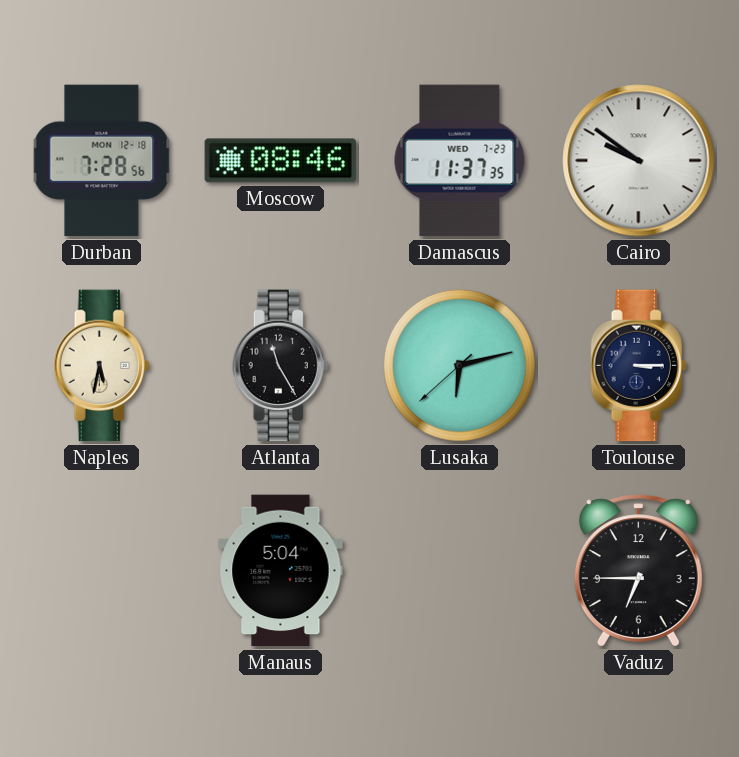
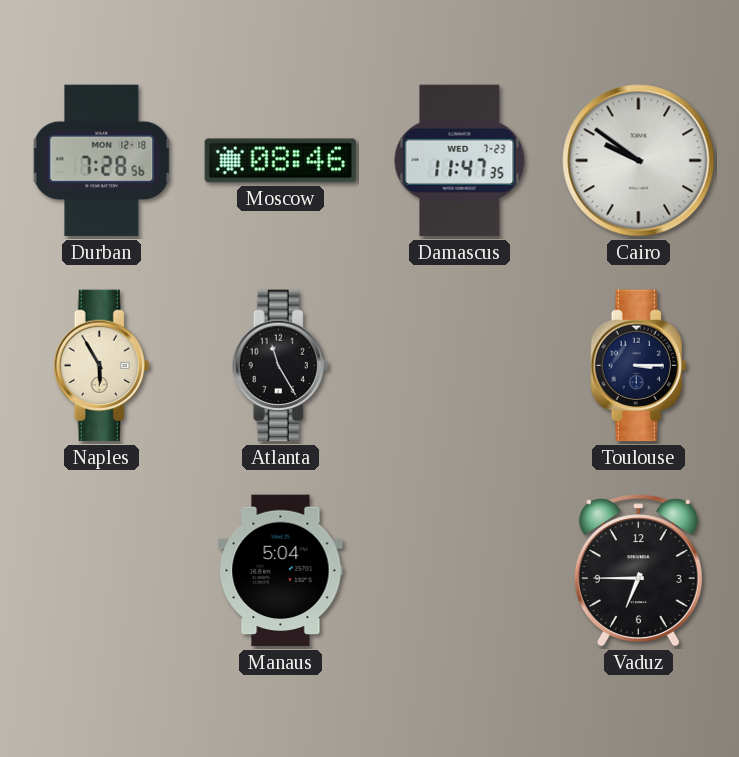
Damascus: 11:37 -> 11:47
Naples: 5:32 -> 5:55
Lusaka: 6:12 -> none
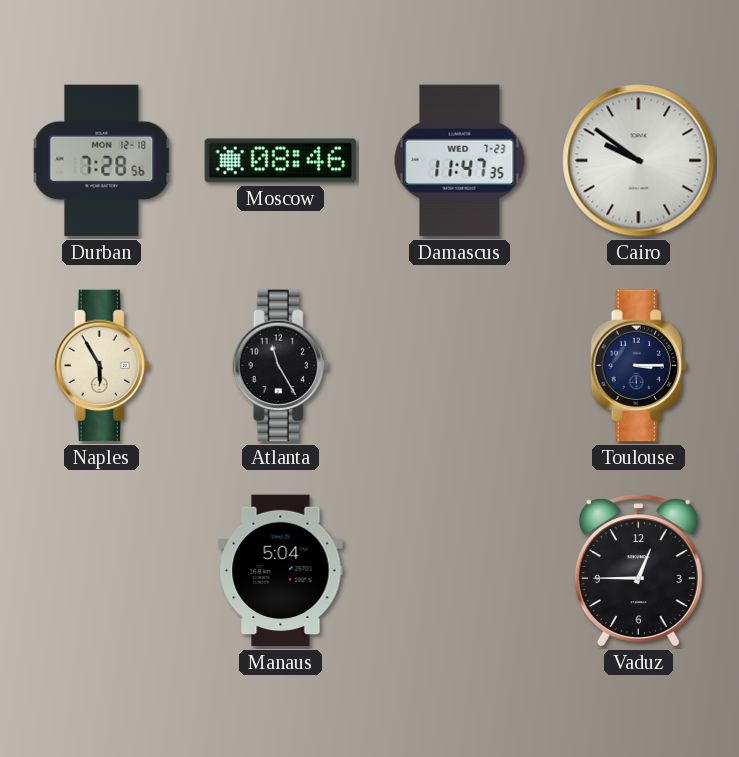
Vaduz: 6:45 -> 12:45
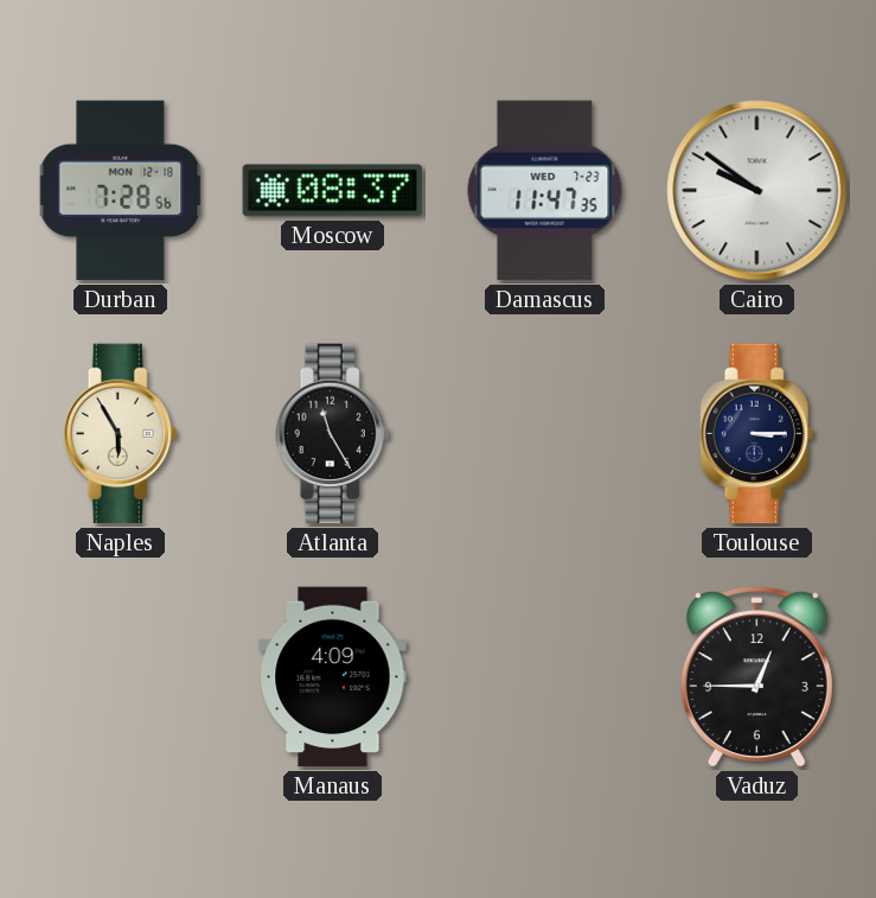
Moscow: 08:46 -> 08:37
Manaus: 5:04 -> 4:09
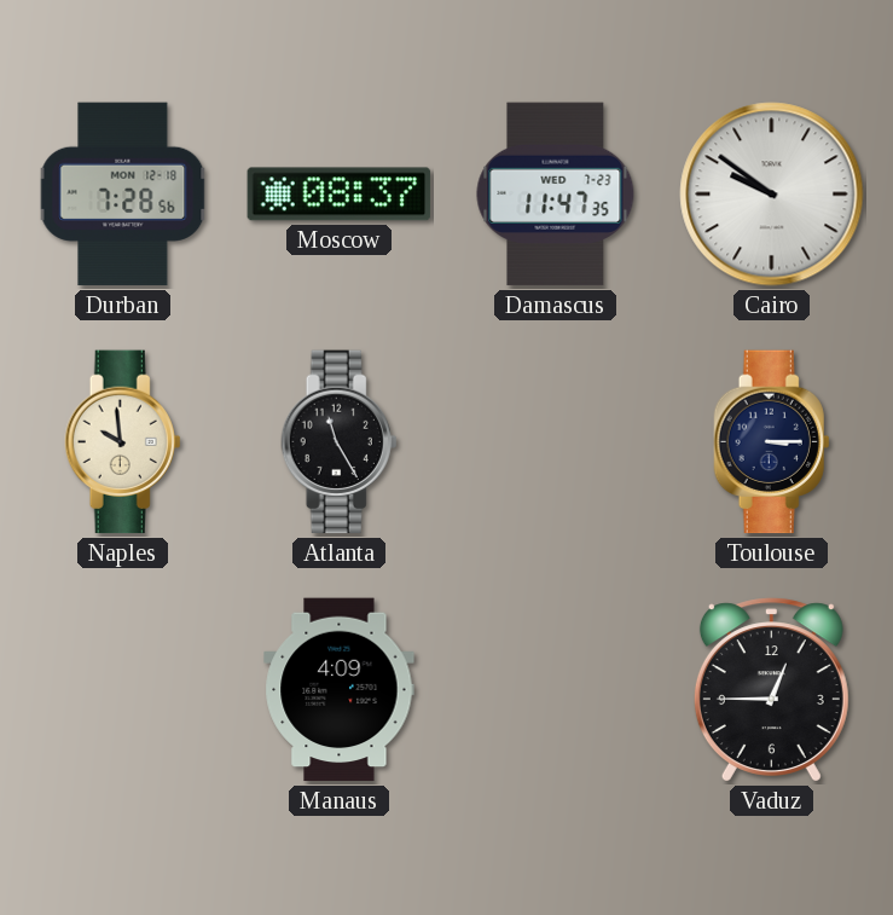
Naples: 5:55 -> 9:59
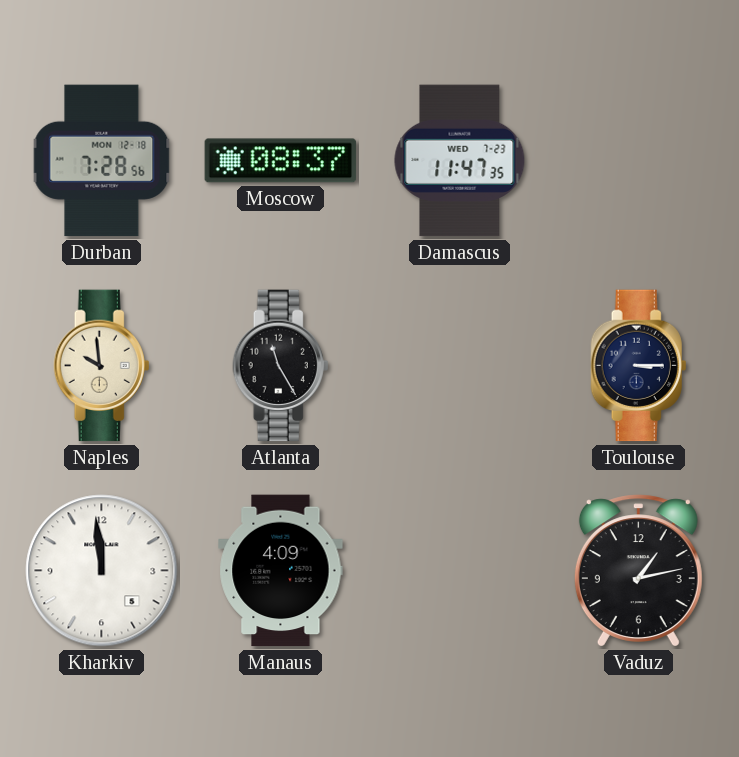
Cairo: 9:51 -> none
Kharkiv: none -> 11:59
Vaduz: 12:45 -> 1:13
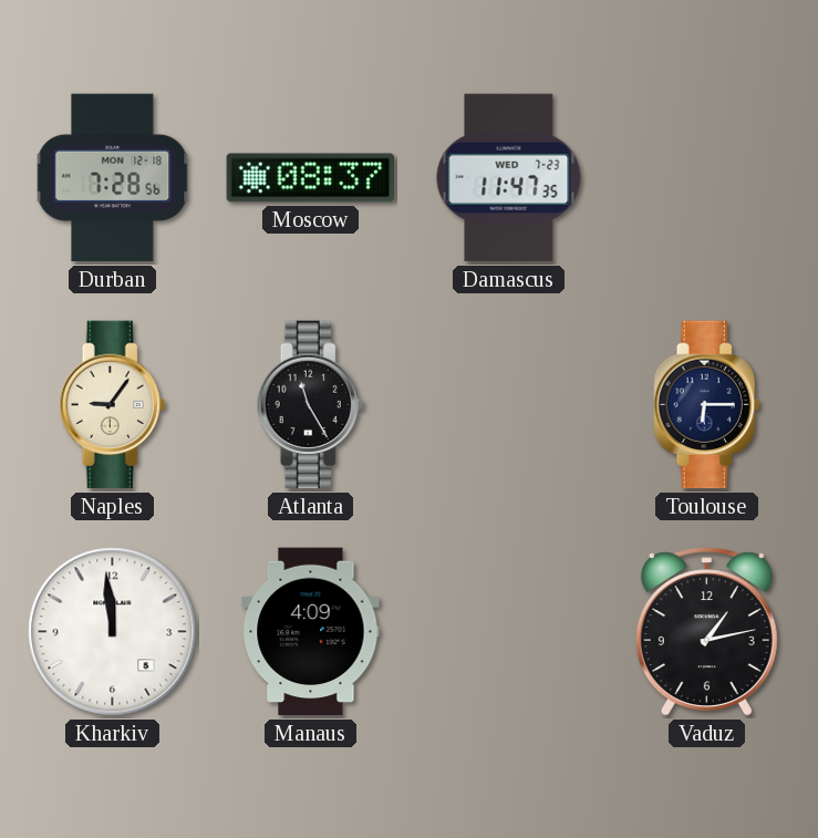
Naples: 9:59 -> 9:06
Toulouse: 3:15 -> 6:15
